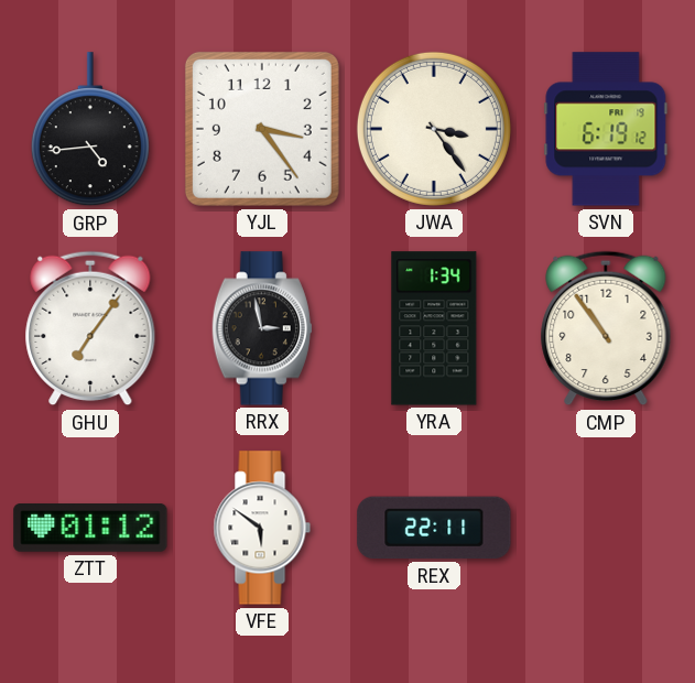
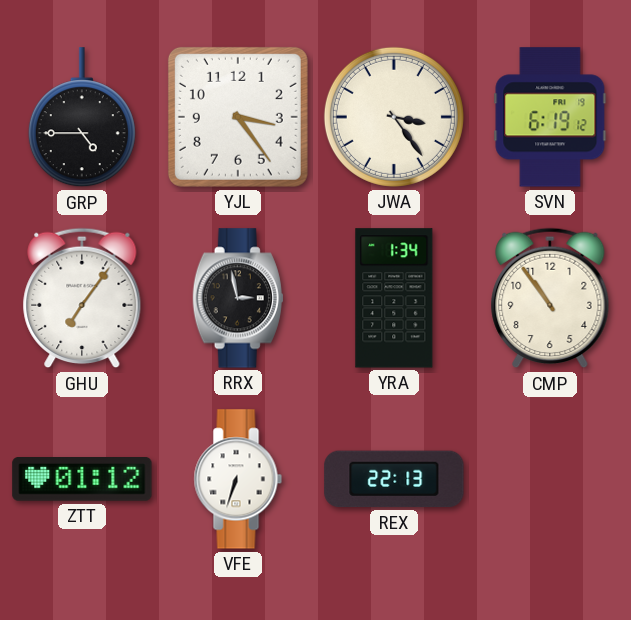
GRP: 4:44 -> 4:45
VFE: 5:51 -> 6:33
REX: 22:11 -> 22:13
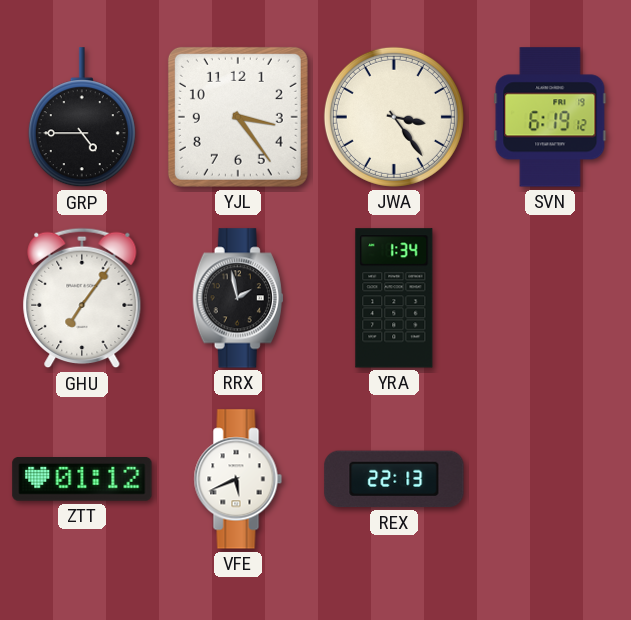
RRX: 2:58 -> 1:58
CMP: 10:54 -> none
VFE: 6:33 -> 5:41
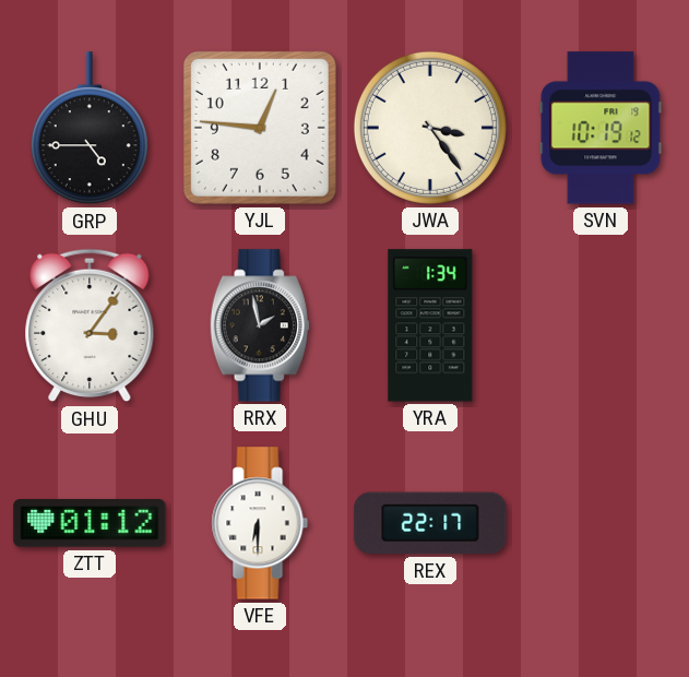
YJL: 3:24 -> 12:46
SVN: 6:19 -> 10:19
GHU: 7:06 -> 3:06
VFE: 5:41 -> 6:30
REX: 22:13 -> 22:17
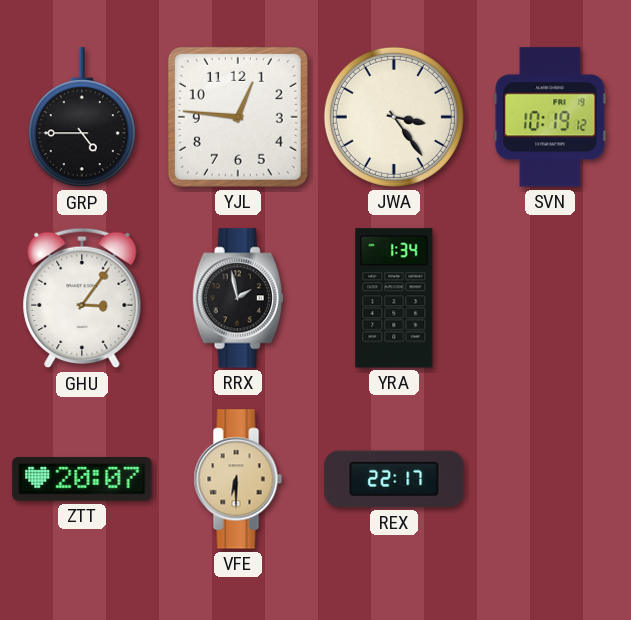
ZTT: 01:12 -> 20:07
VFE dial: white -> champagne
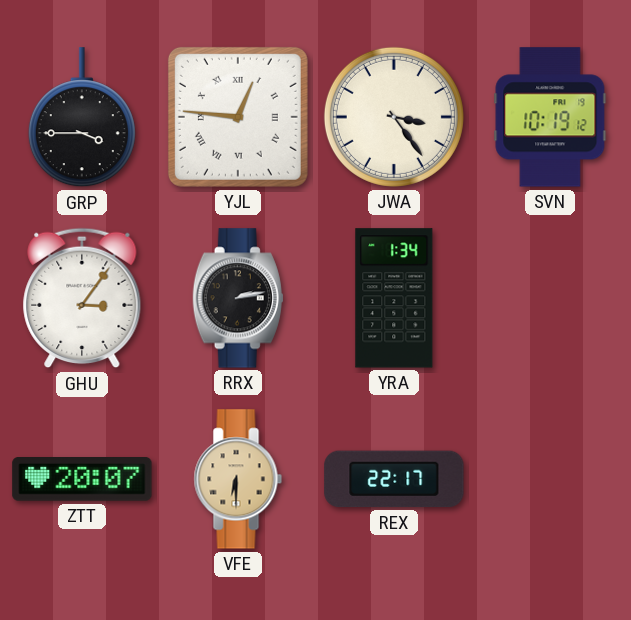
GRP: 4:45 -> 3:45
YJL numerals: Arabic -> Roman
RRX: 1:58 -> 2:13
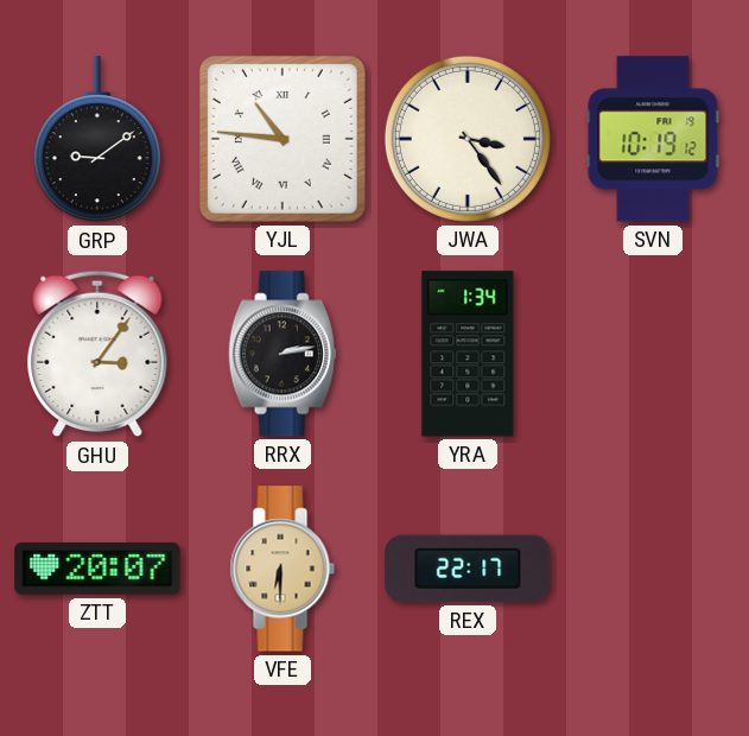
GRP: 3:45 -> 9:09
YJL: 12:46 -> 10:46
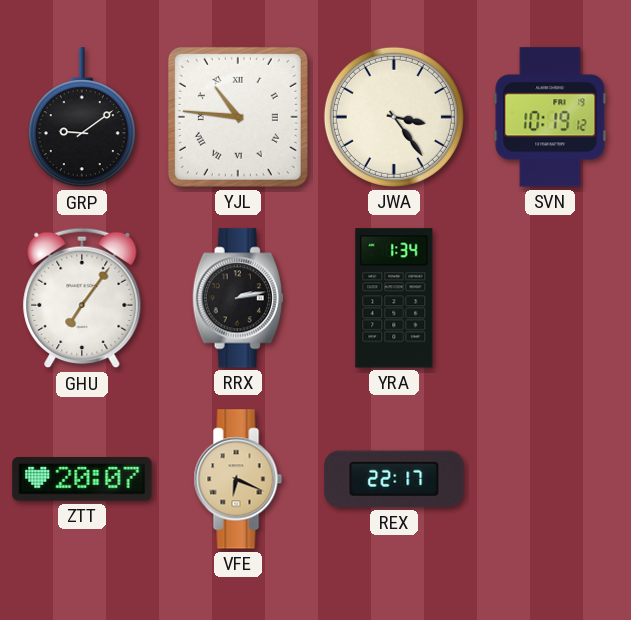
GHU: 3:06 -> 7:06
VFE: 6:30 -> 6:19
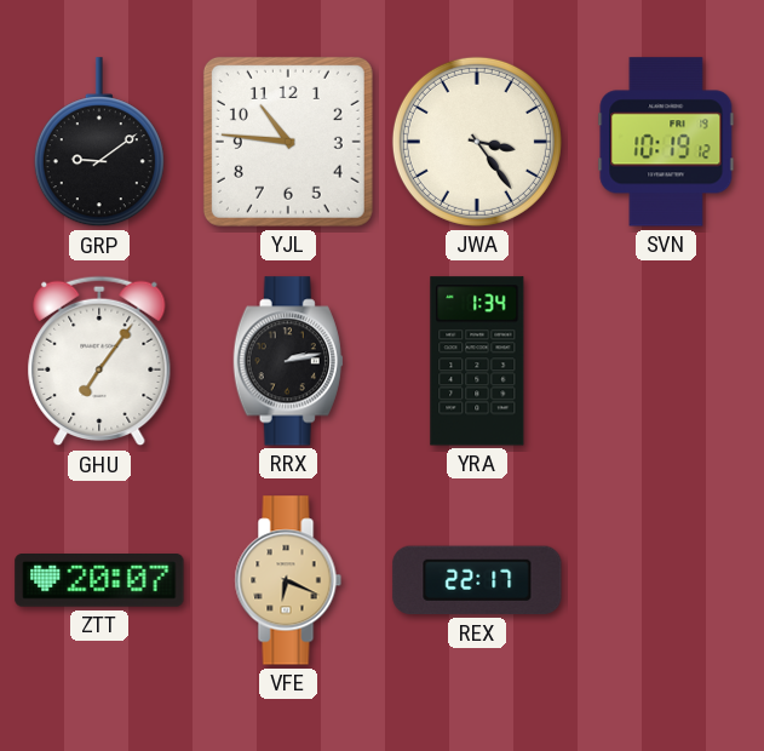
YJL numerals: Roman -> Arabic
